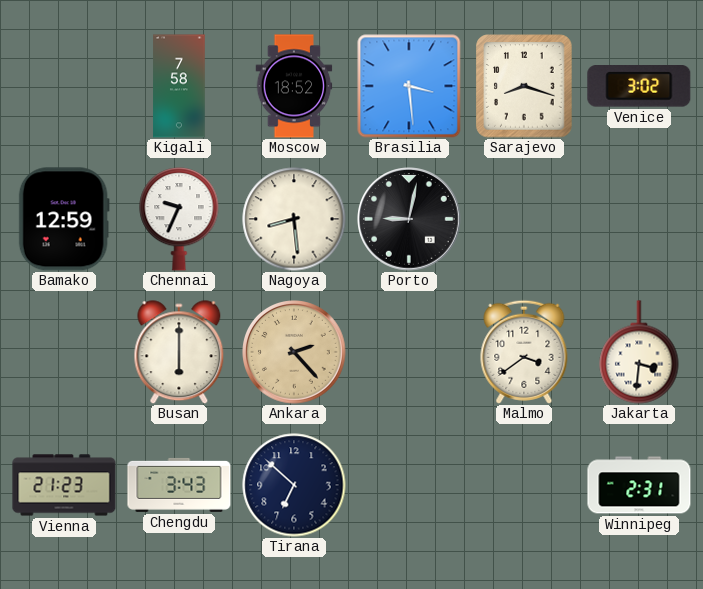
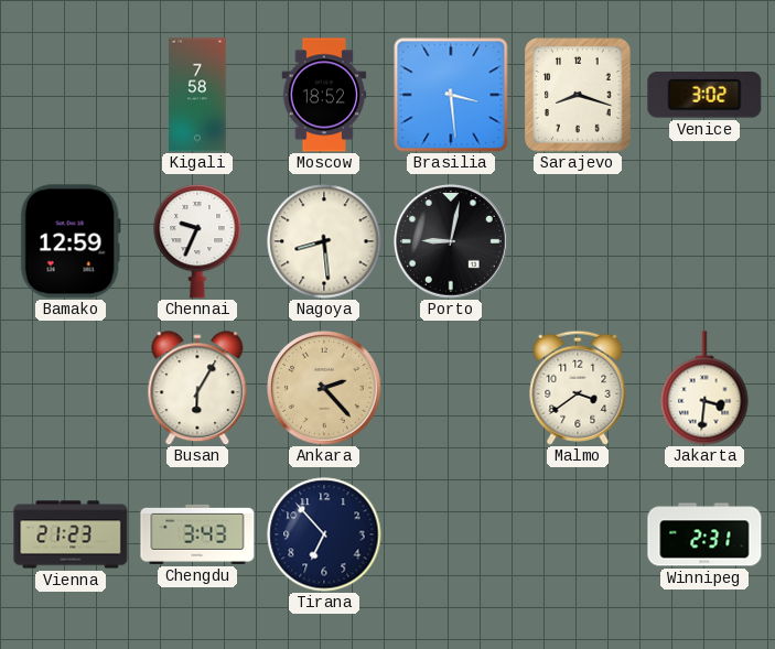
Busan: 6:00 -> 6:05
Tirana: 6:52 -> 6:53
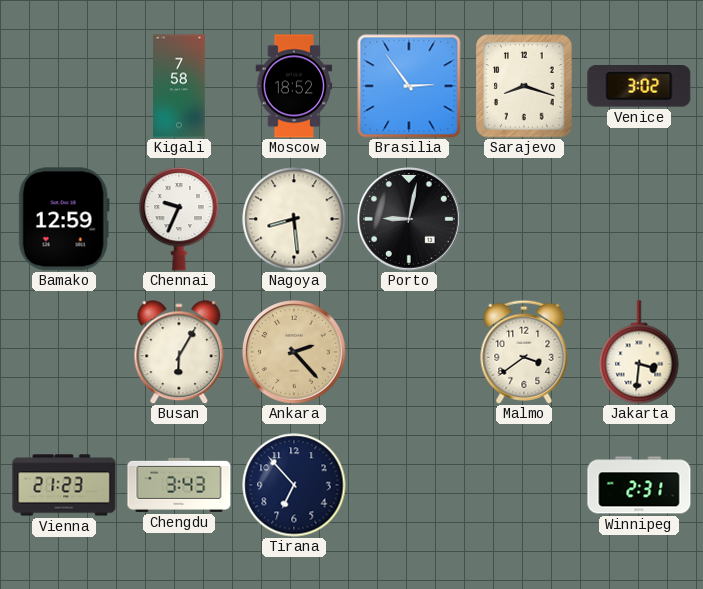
Brasilia: 3:29 -> 2:54
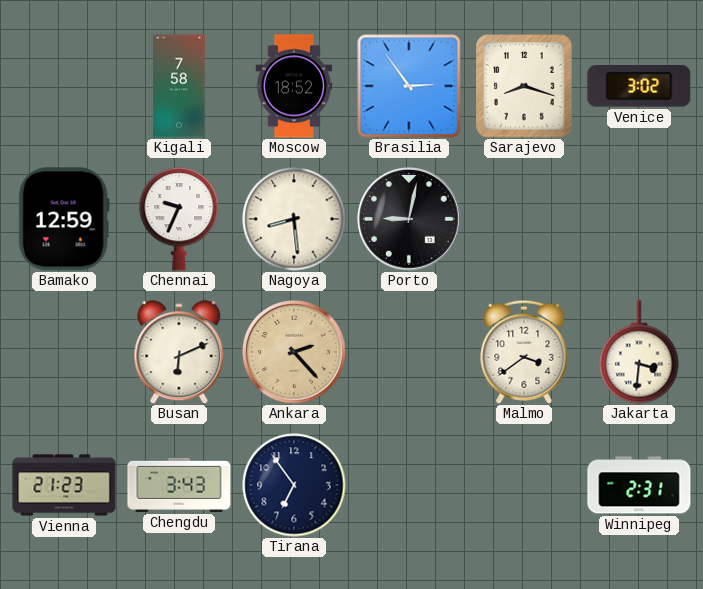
Busan: 6:05 -> 6:11
Tirana: 6:53 -> 6:54
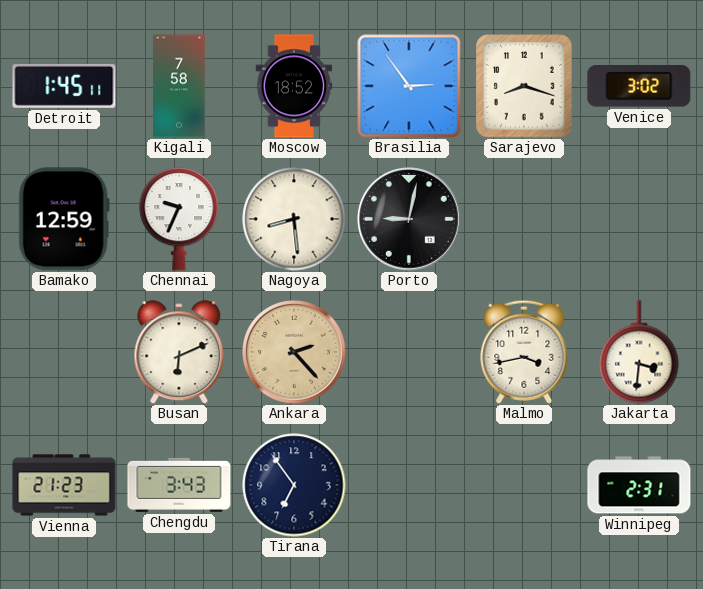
Detroit: none -> 1:45
Malmo: 3:39 -> 3:43
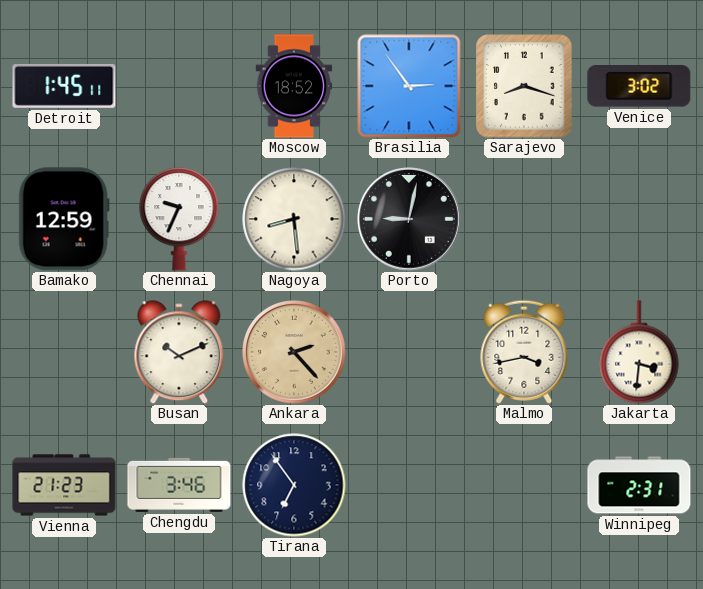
Kigali: 7:58 -> none
Busan: 6:11 -> 10:11
Chengdu: 3:43 -> 3:46
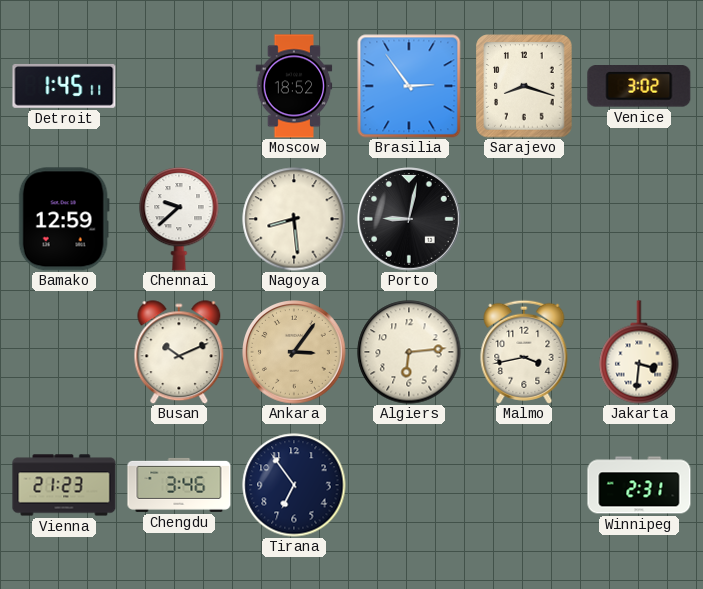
Chennai: 9:34 -> 9:38
Ankara: 2:23 -> 3:06
Algiers: none -> 6:14
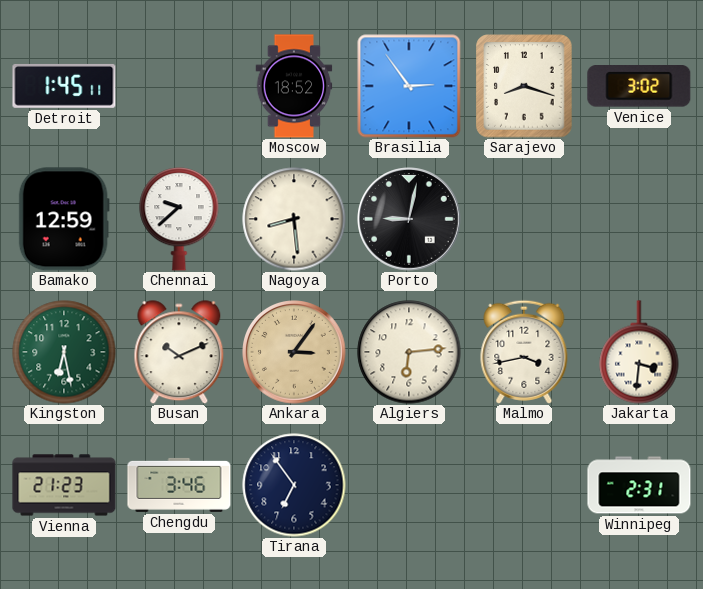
Kingston: none -> 6:28
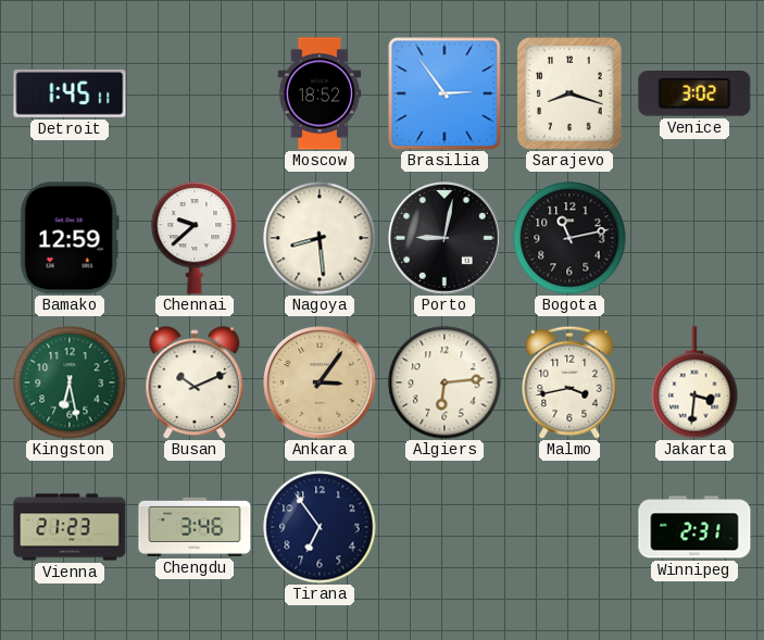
Bogota: none -> 11:13
